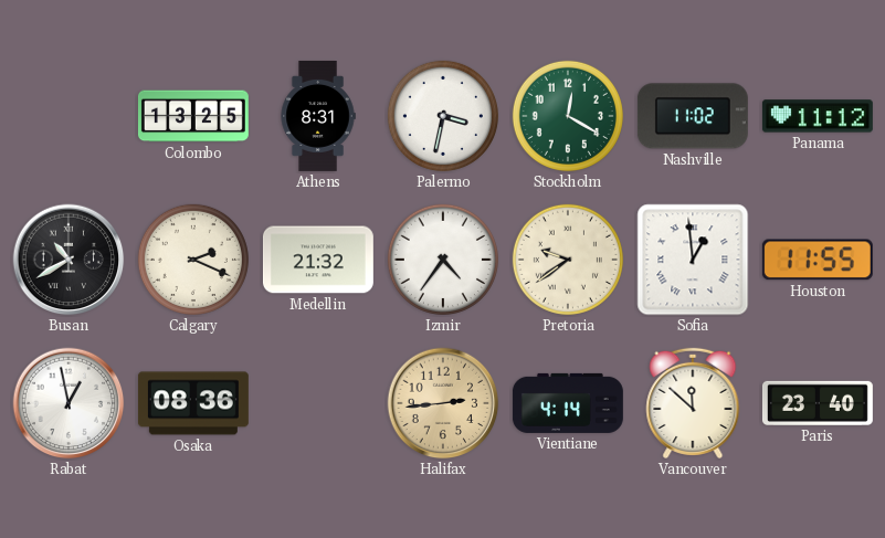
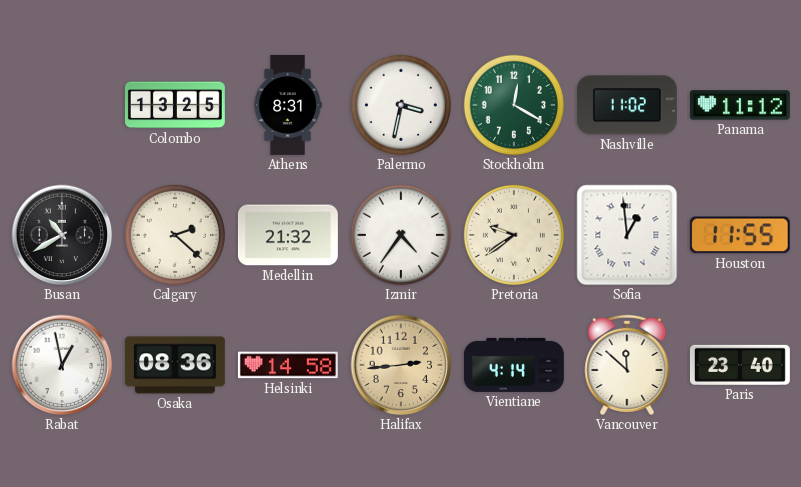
Calgary: 2:19 -> 2:22
Helsinki: none -> 14:58
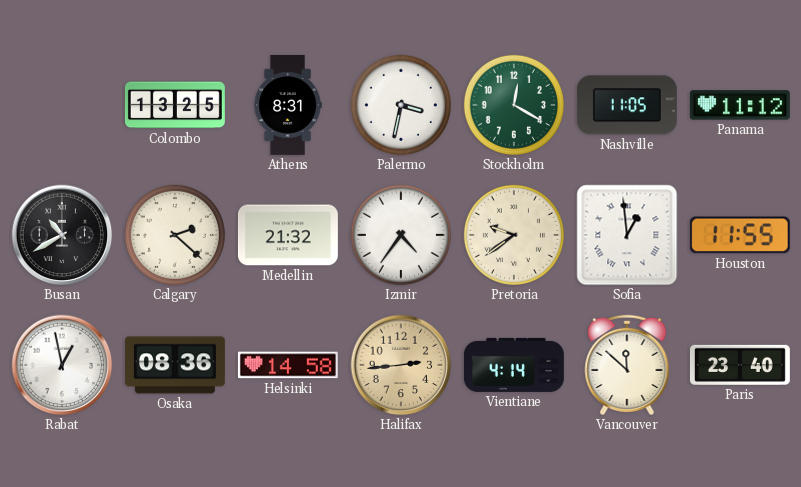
Nashville: 11:02 -> 11:05
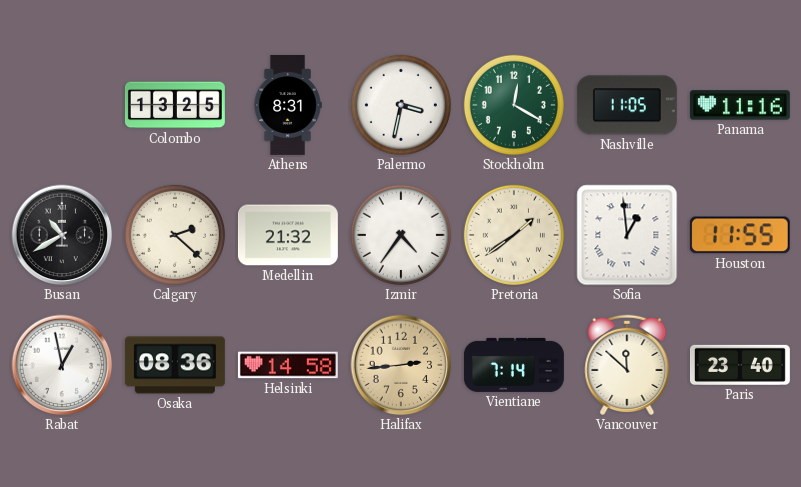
Panama: 11:12 -> 11:16
Pretoria: 9:39 -> 1:39
Vientiane: 4:14 -> 7:14
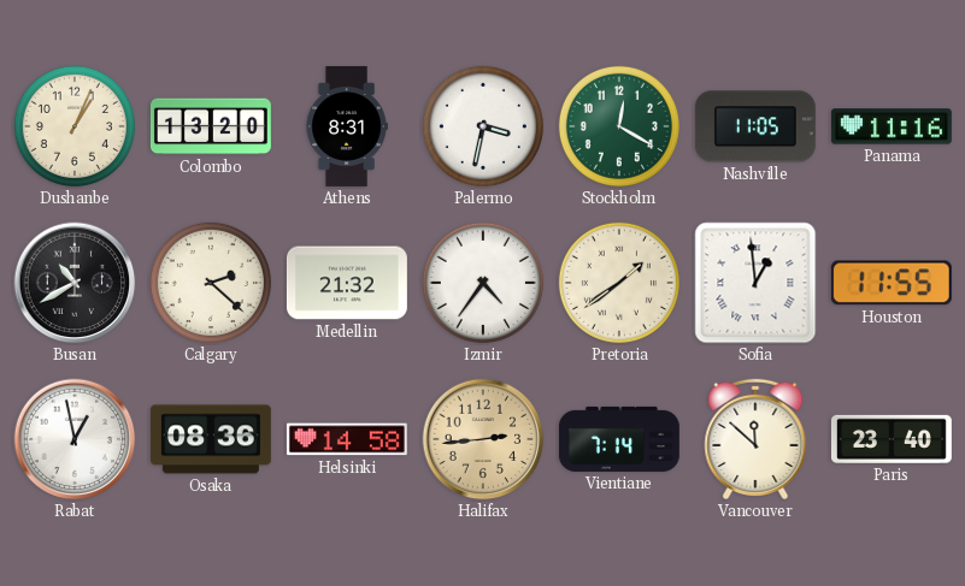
Dushanbe: none -> 1:04
Colombo: 13:25 -> 13:20
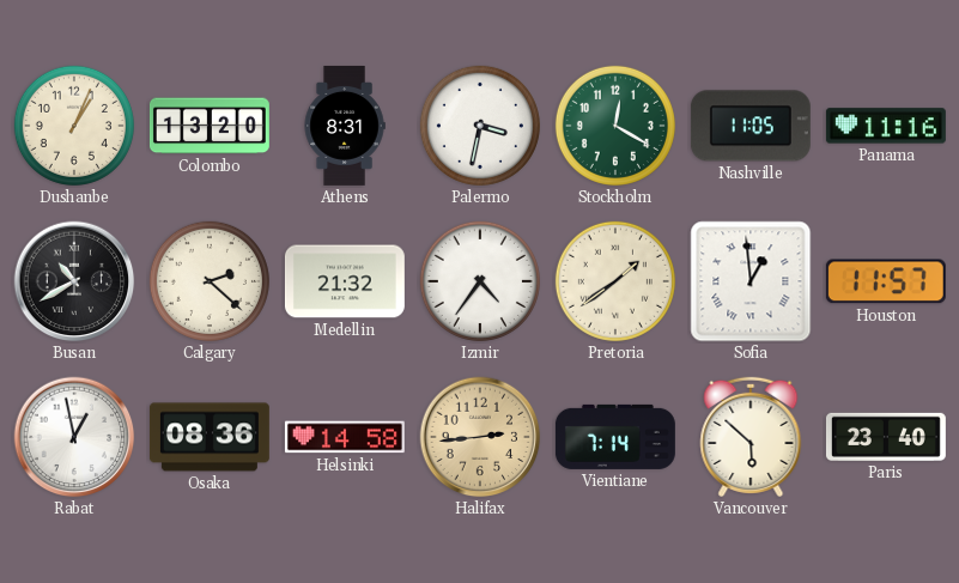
Houston: 11:55 -> 11:57
Vancouver: 11:52 -> 5:52
